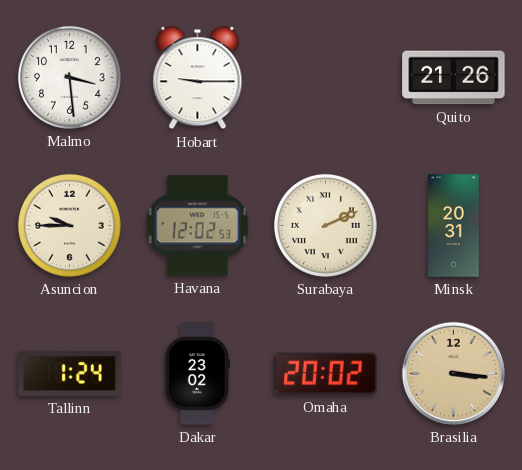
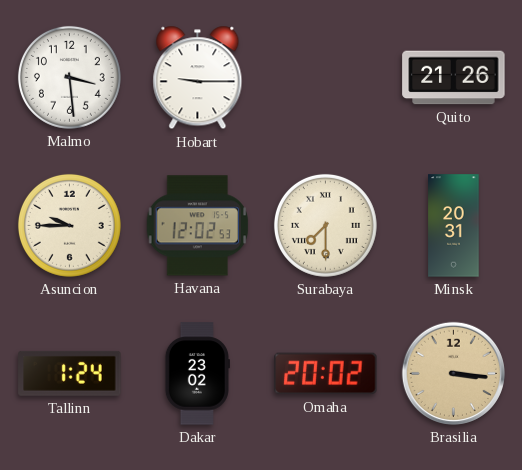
Surabaya: 2:11 -> 7:30
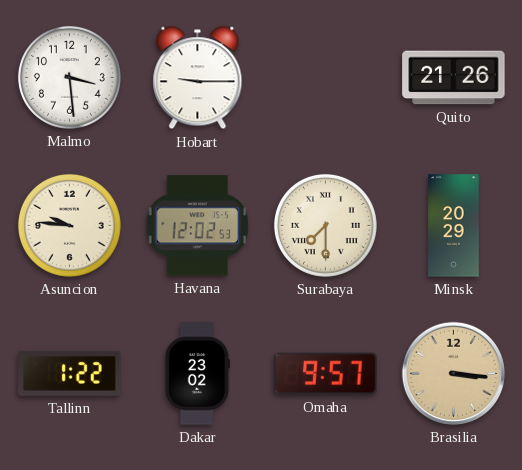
Asuncion: 9:45 -> 9:46
Minsk: 20:31 -> 20:29
Tallinn: 1:24 -> 1:22
Omaha: 20:02 -> 9:57
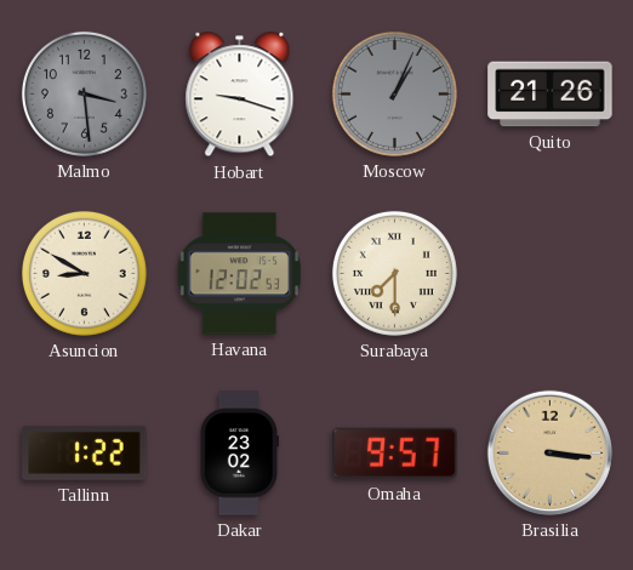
Malmo dial: white -> grey
Hobart: 9:15 -> 9:18
Moscow: none -> 1:04
Asuncion: 9:46 -> 8:50
Minsk: 20:29 -> none
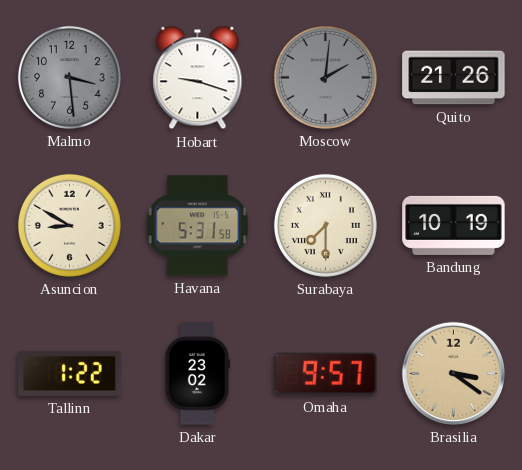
Moscow: 1:04 -> 2:01
Havana: 12:02 -> 5:31
Bandung: none -> 10:19
Brasilia: 3:16 -> 3:21
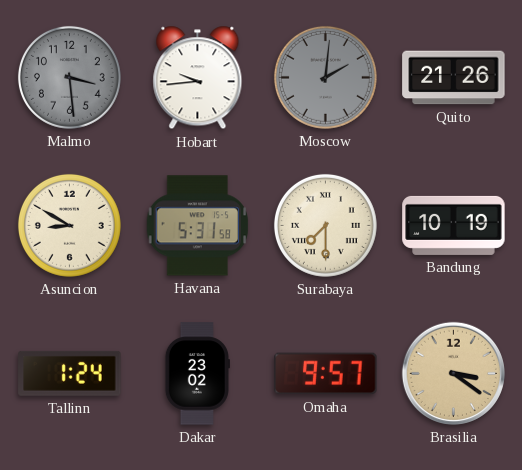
Hobart: 9:18 -> 9:44
Tallinn: 1:22 -> 1:24
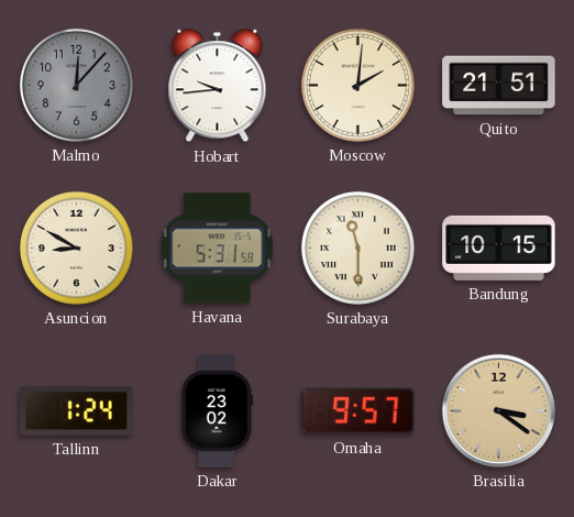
Malmo: 3:29 -> 12:07
Moscow dial: grey -> cream
Quito: 21:26 -> 21:51
Surabaya: 7:30 -> 11:30
Bandung: 10:19 -> 10:15
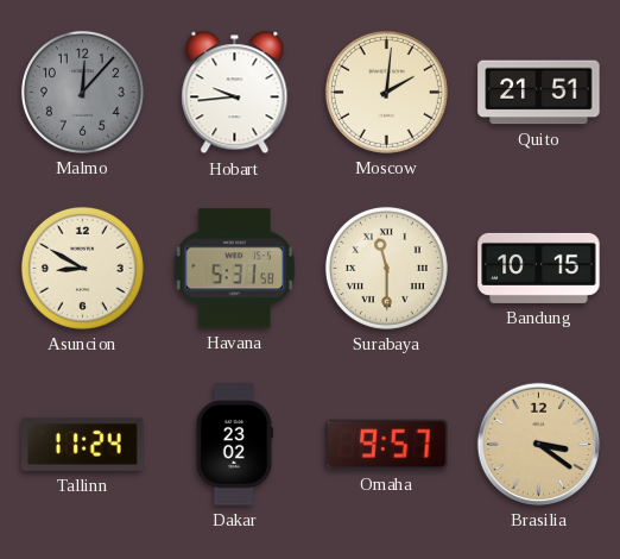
Tallinn: 1:24 -> 11:24
